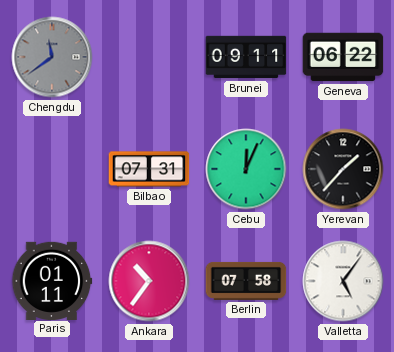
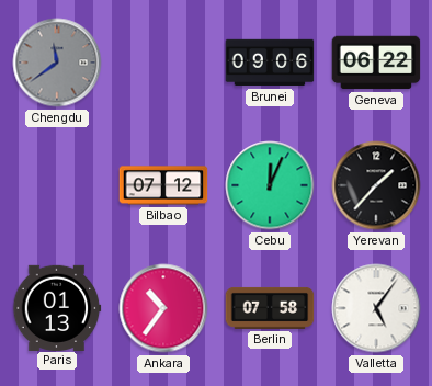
Brunei: 09:11 -> 09:06
Bilbao: 07:31 -> 07:12
Paris: 01:11 -> 01:13
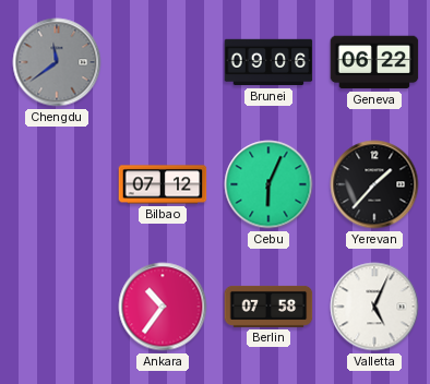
Cebu: 12:04 -> 6:04
Paris: 01:13 -> none
Valletta: 5:06 -> 5:04
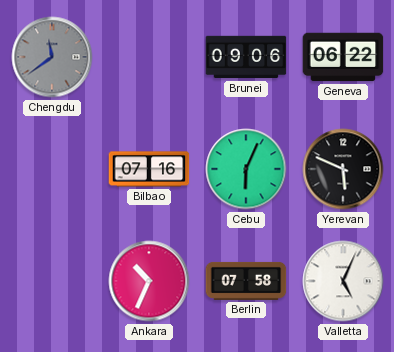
Bilbao: 07:12 -> 07:16
Yerevan: 1:37 -> 5:49
Ankara: 10:36 -> 10:34
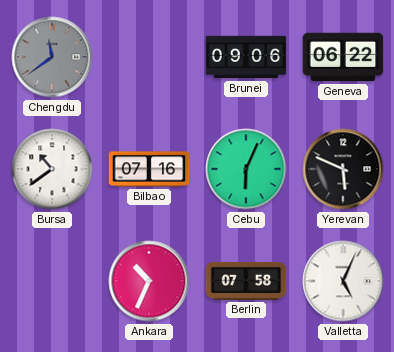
Bursa: none -> 10:39
